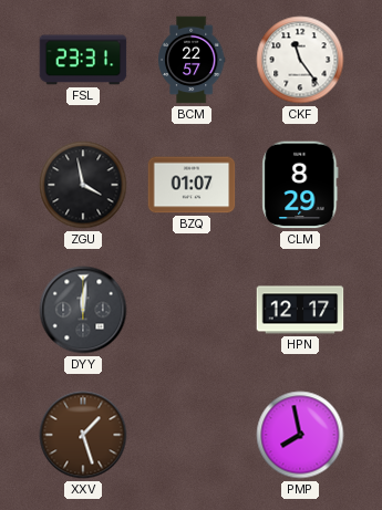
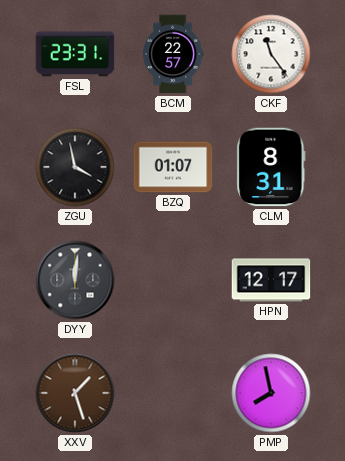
CLM: 8:29 -> 8:31
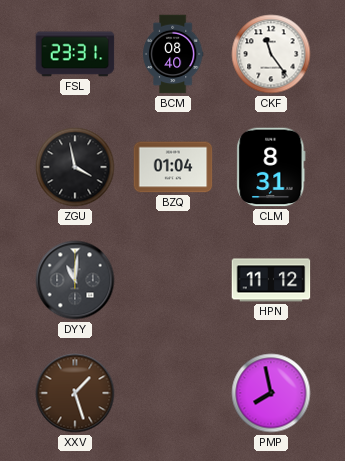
BCM: 22:57 -> 08:40
BZQ: 01:07 -> 01:04
DYY: 12:01 -> 11:01
HPN: 12:17 -> 11:12
